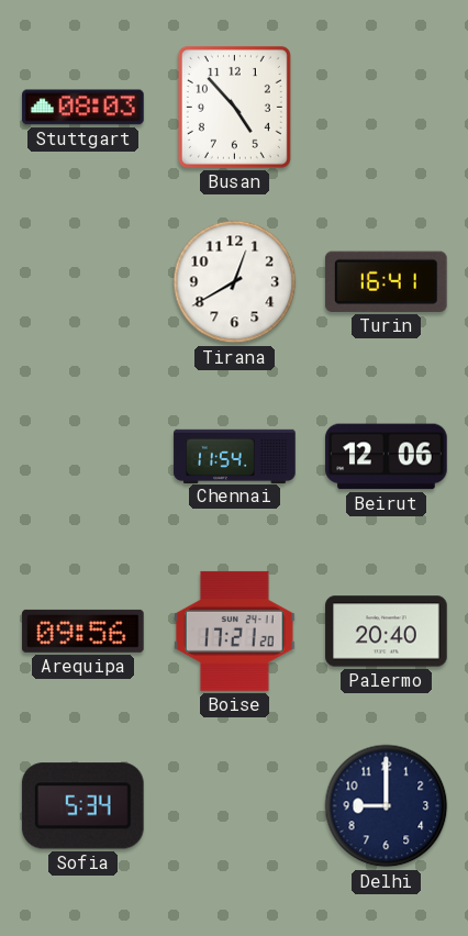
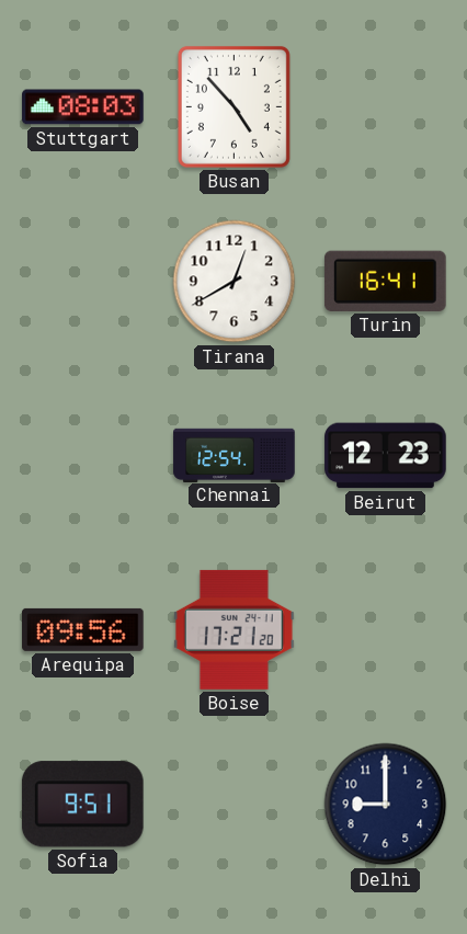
Chennai: 11:54 -> 12:54
Beirut: 12:06 -> 12:23
Palermo: 20:40 -> none
Sofia: 5:34 -> 9:51
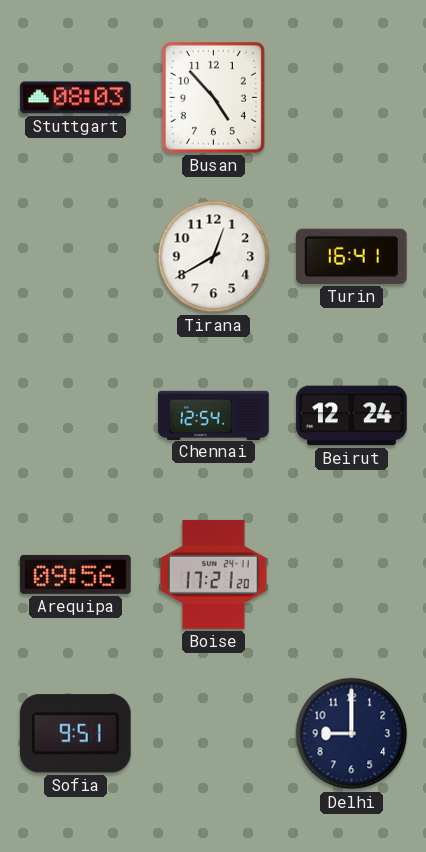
Beirut: 12:23 -> 12:24
